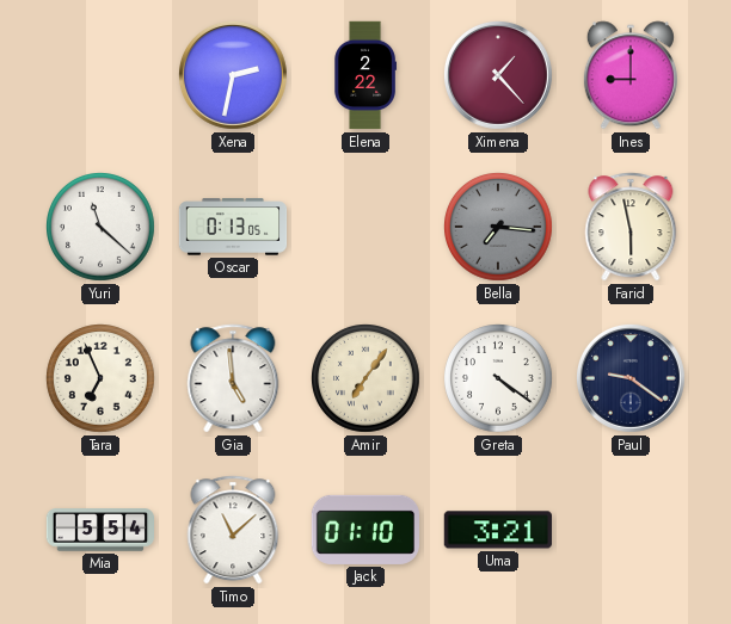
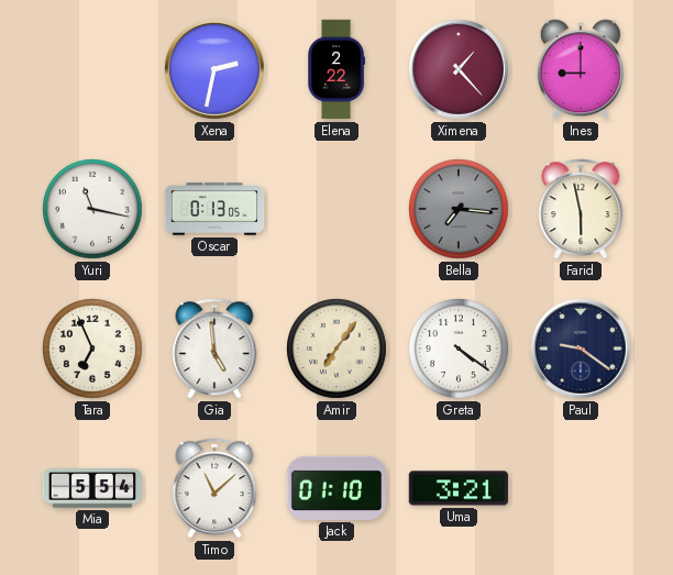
Yuri: 11:22 -> 11:17
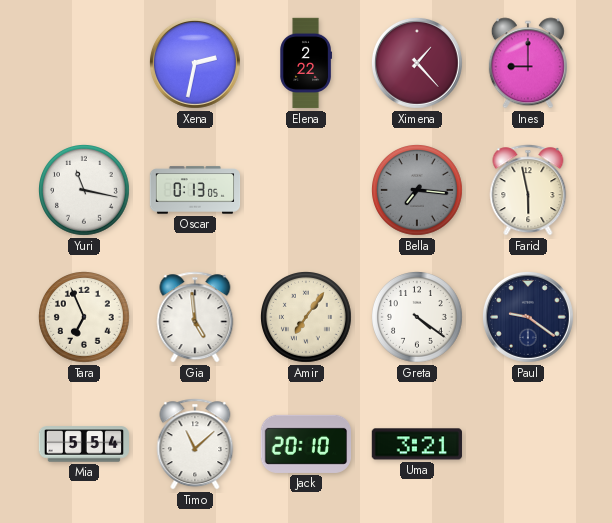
Jack: 01:10 -> 20:10
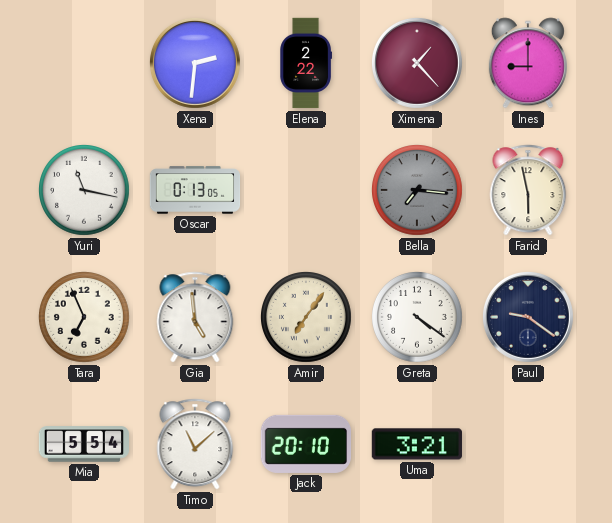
Xena: 2:32 -> 2:31
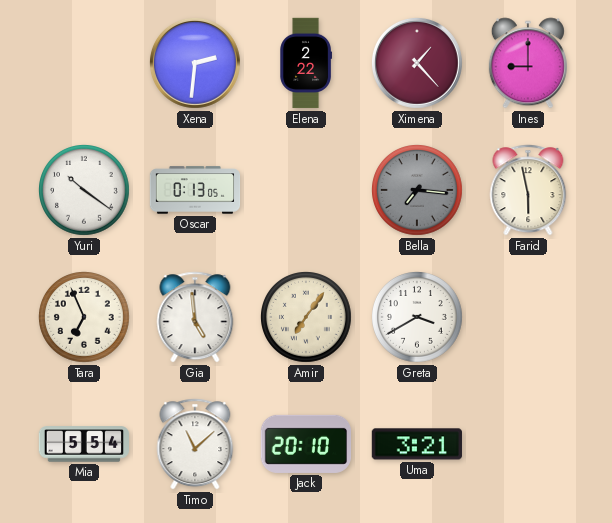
Yuri: 11:17 -> 10:21
Greta: 4:21 -> 3:40
Paul: 9:21 -> none
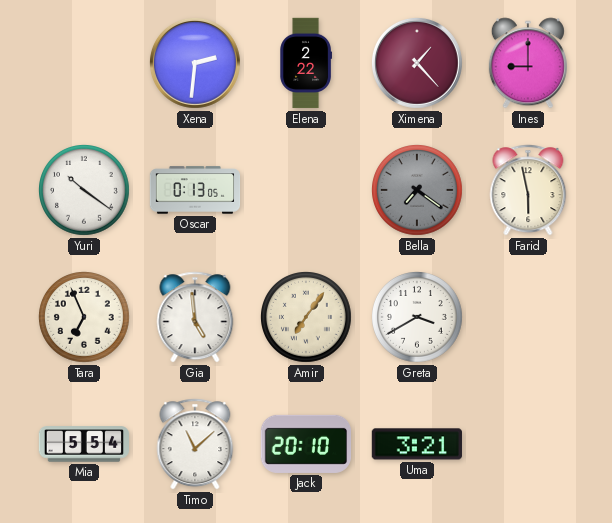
Bella: 7:16 -> 7:21
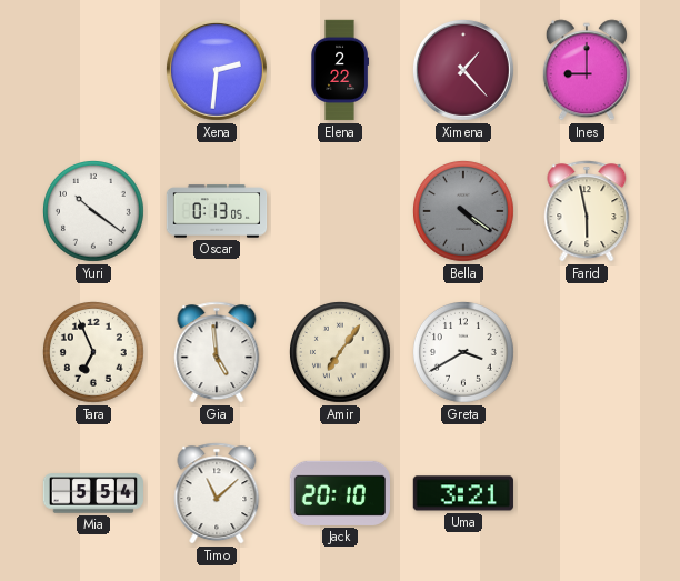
Bella: 7:21 -> 4:21
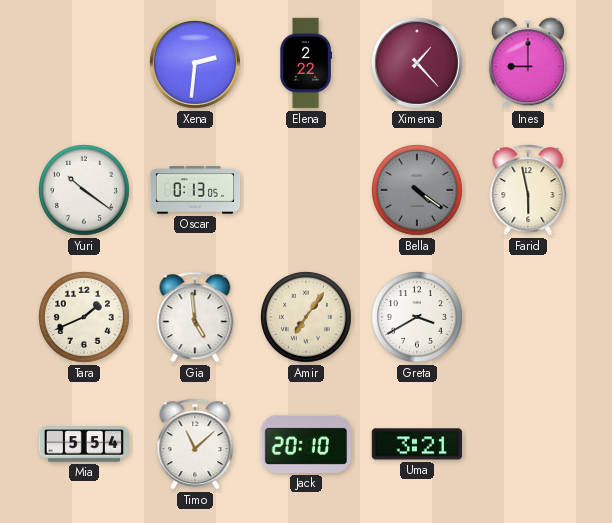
Tara: 6:56 -> 1:41
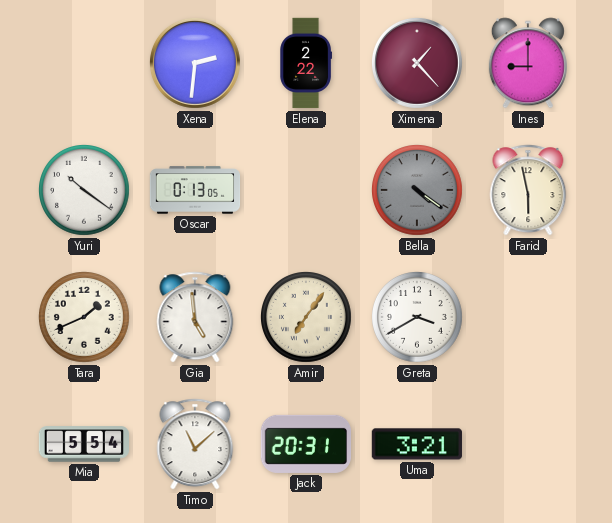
Jack: 20:10 -> 20:31
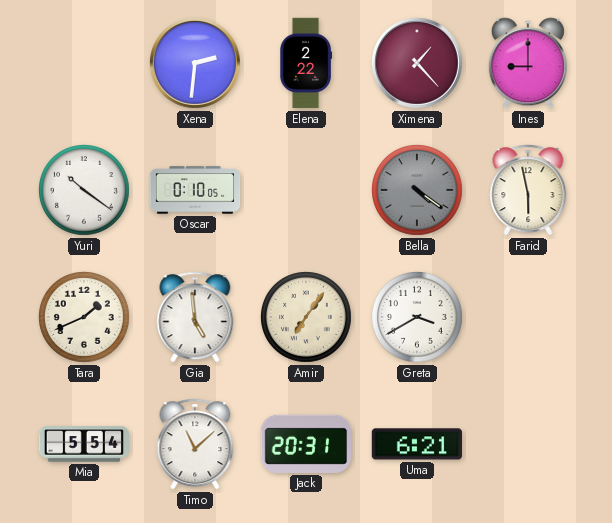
Oscar: 0:13 -> 0:10
Uma: 3:21 -> 6:21
